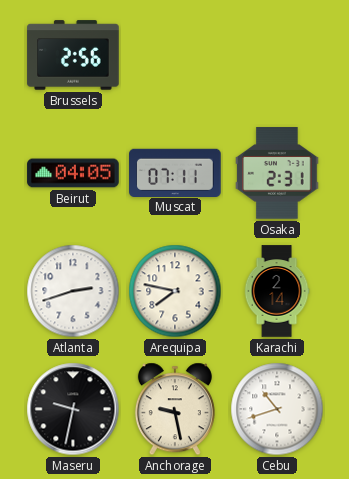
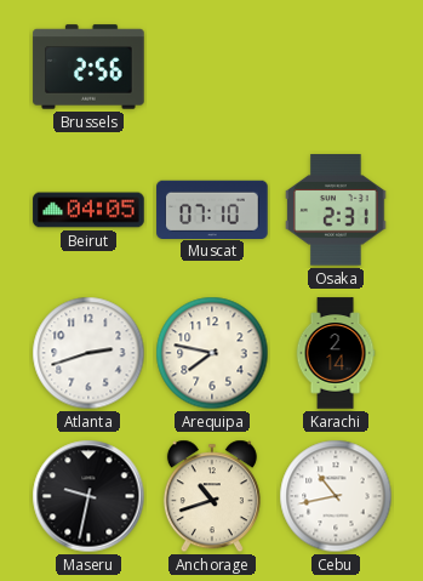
Muscat: 07:11 -> 07:10
Anchorage: 9:28 -> 10:42
Cebu: 10:42 -> 10:43
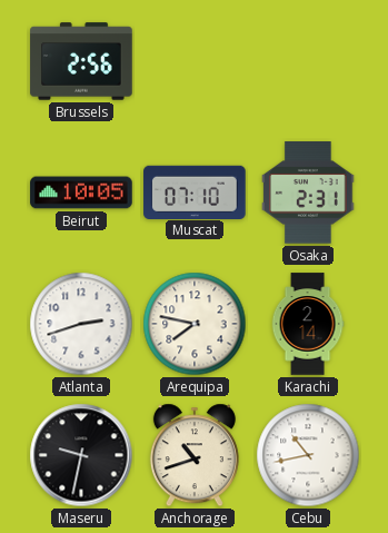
Beirut: 04:05 -> 10:05
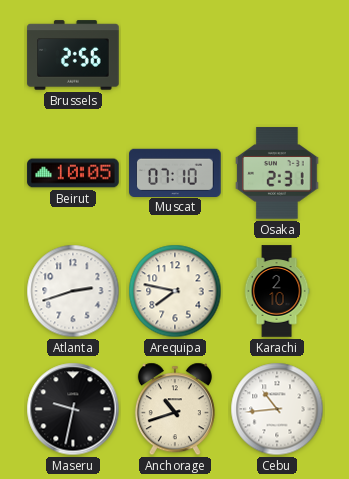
Karachi: 2:14 -> 2:10
Cebu: 10:43 -> 10:44
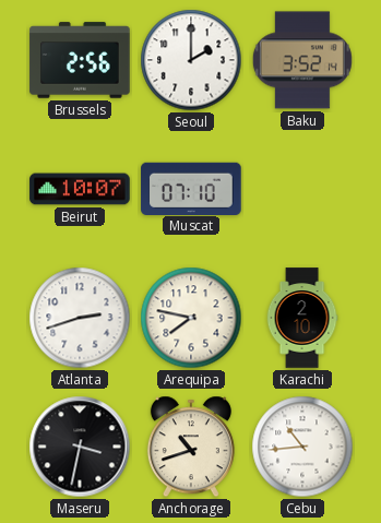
Seoul: none -> 2:00
Baku: none -> 3:52
Beirut: 10:05 -> 10:07
Osaka: 2:31 -> none
Maseru: 9:32 -> 3:32
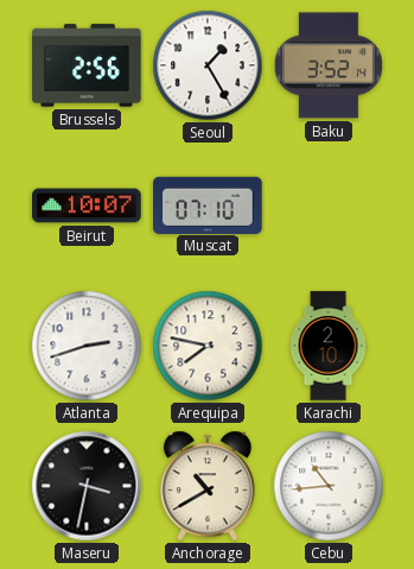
Seoul: 2:00 -> 1:25
Anchorage: 10:42 -> 10:40
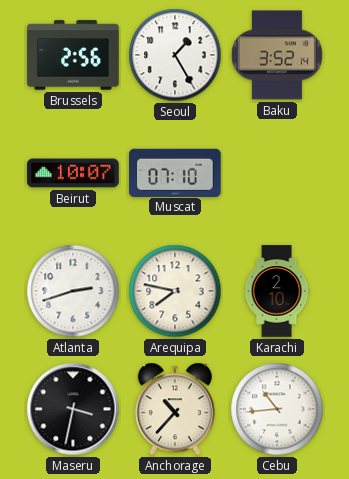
Anchorage: 10:40 -> 10:37
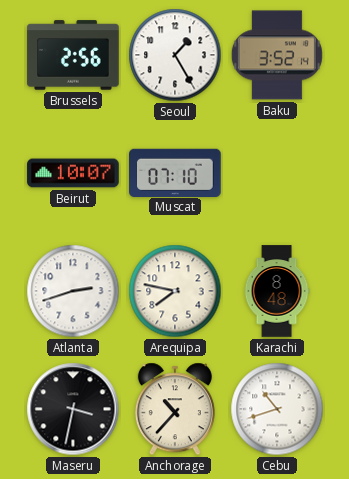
Karachi: 2:10 -> 8:48
Cebu: 10:44 -> 10:42
